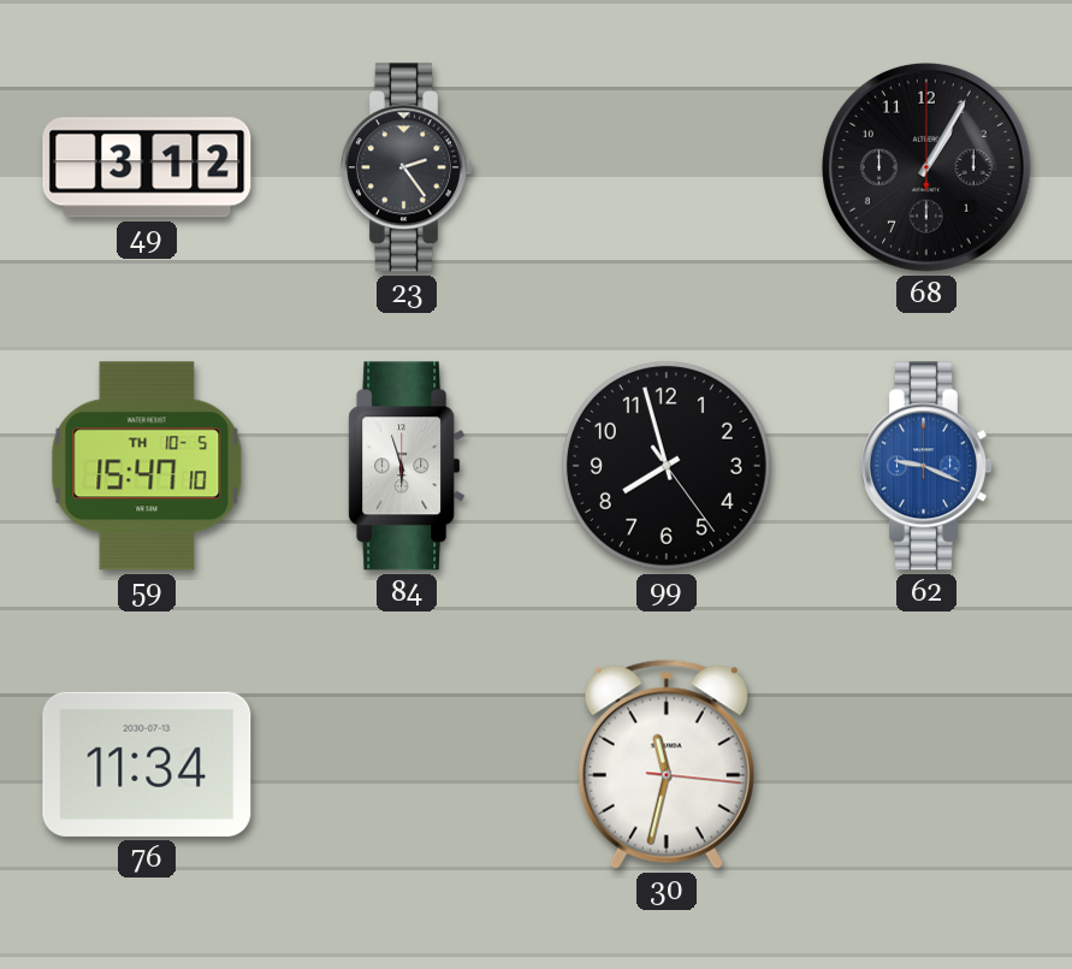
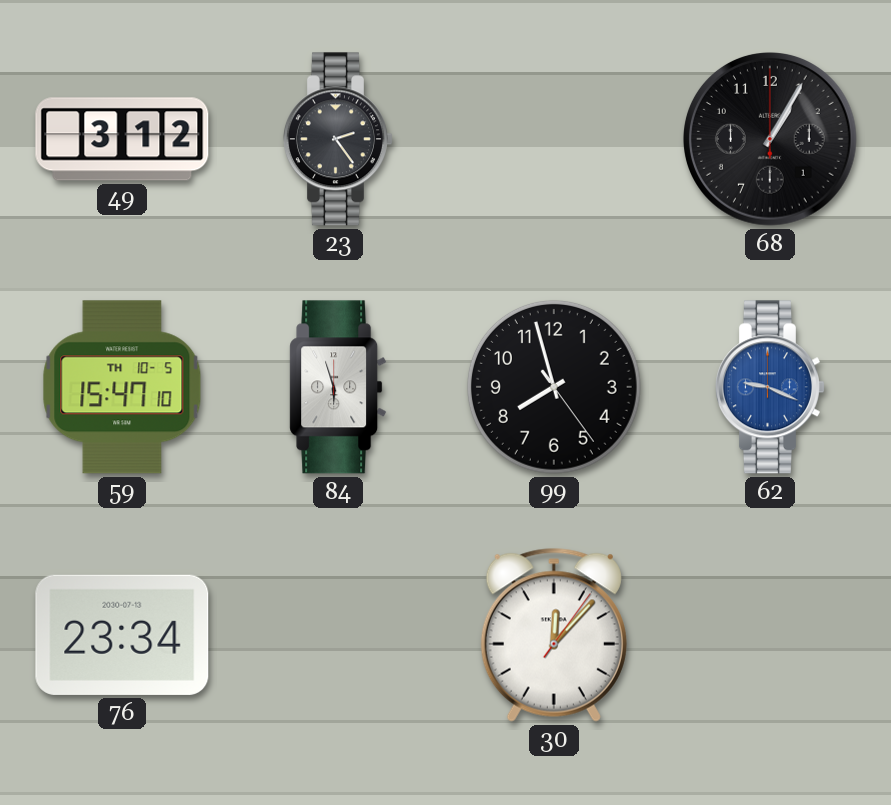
76: 11:34 -> 23:34
30: 11:32 -> 12:07
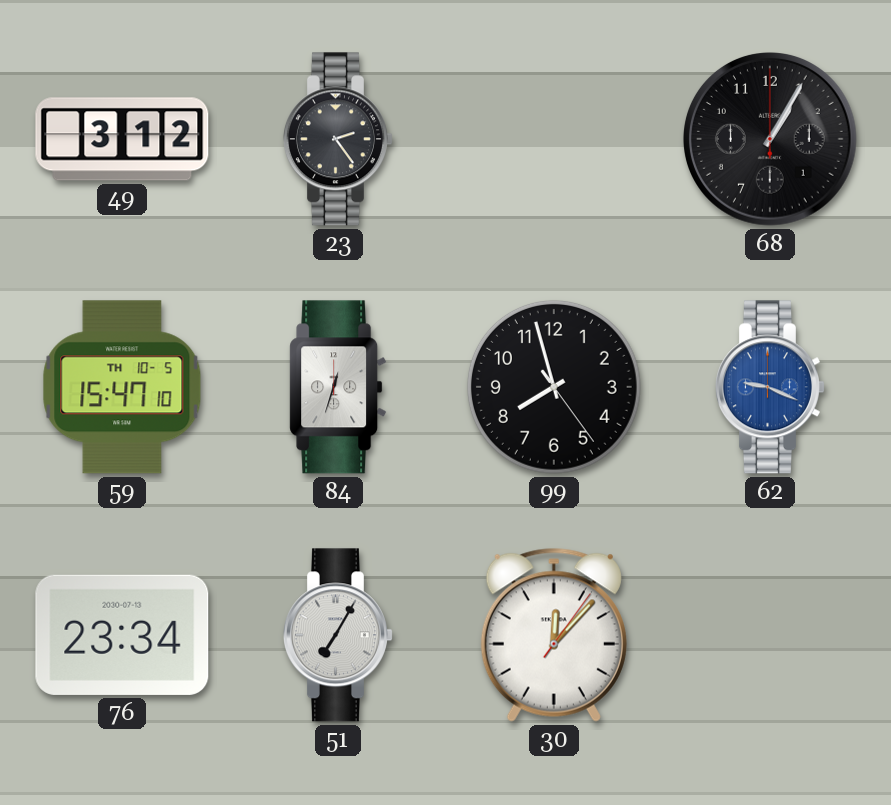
84: 5:57 -> 12:33
51: none -> 7:05
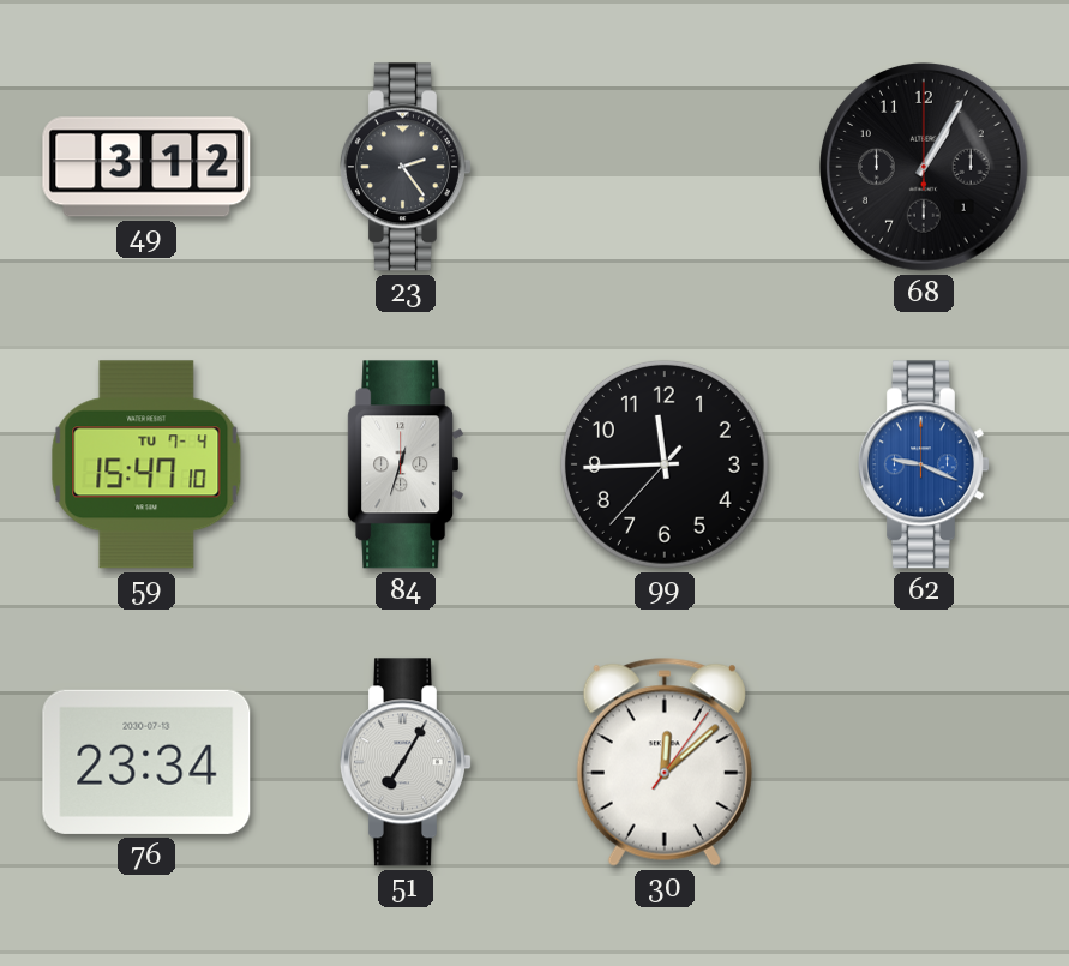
59 date: TH 10-5 -> TU 7-4
99: 7:57 -> 11:44
30: 12:07 -> 12:08
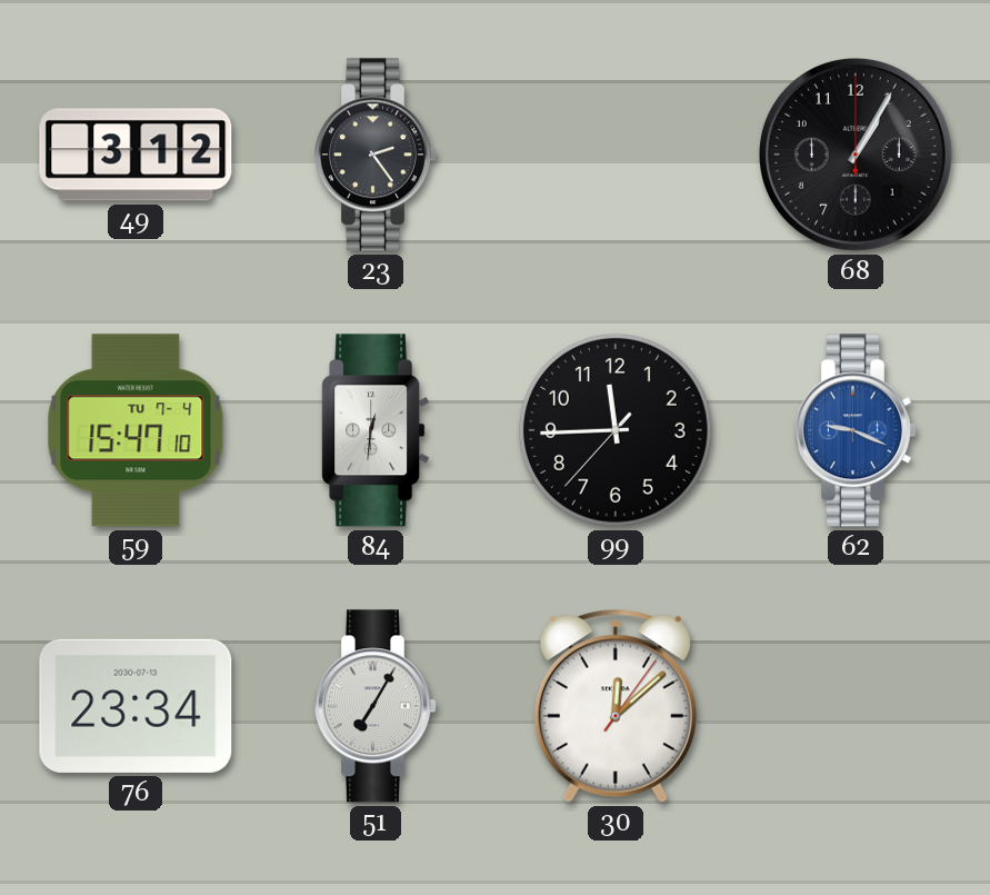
84: 12:33 -> 12:31
